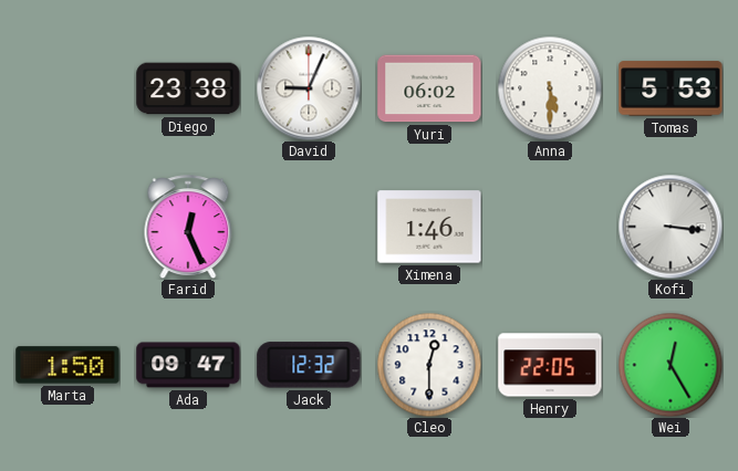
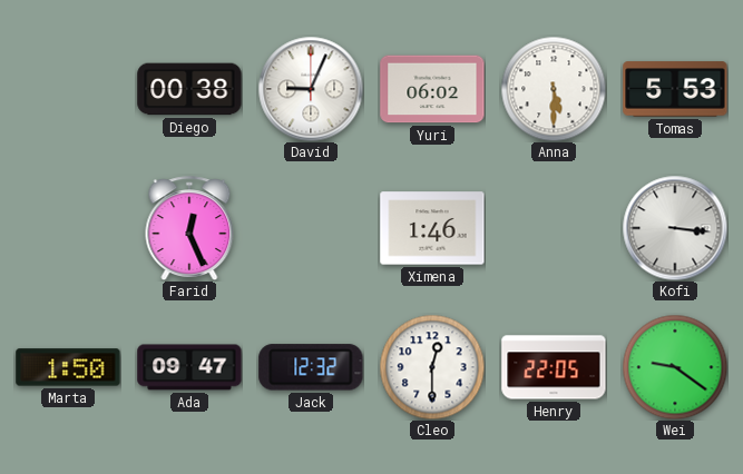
Diego: 23:38 -> 00:38
Wei: 12:25 -> 9:21
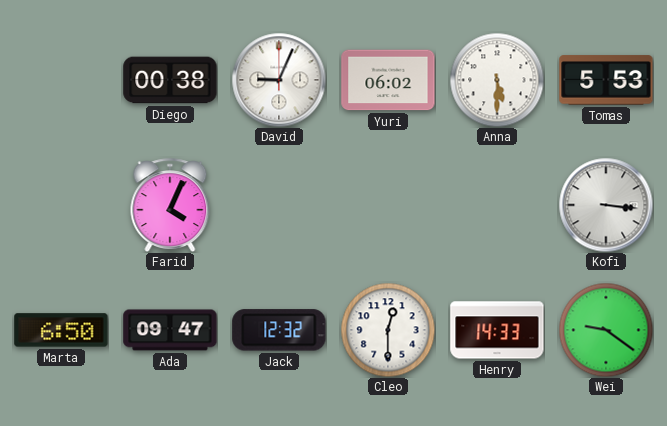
Farid: 12:26 -> 4:04
Ximena: 1:46 -> none
Marta: 1:50 -> 6:50
Henry: 22:05 -> 14:33
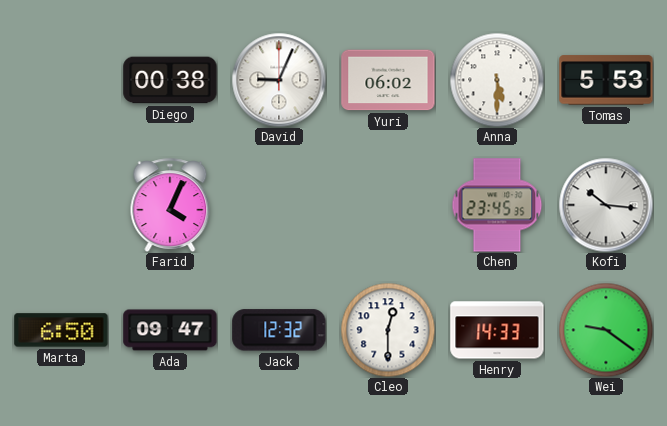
Chen: none -> 23:45
Kofi: 3:16 -> 10:16
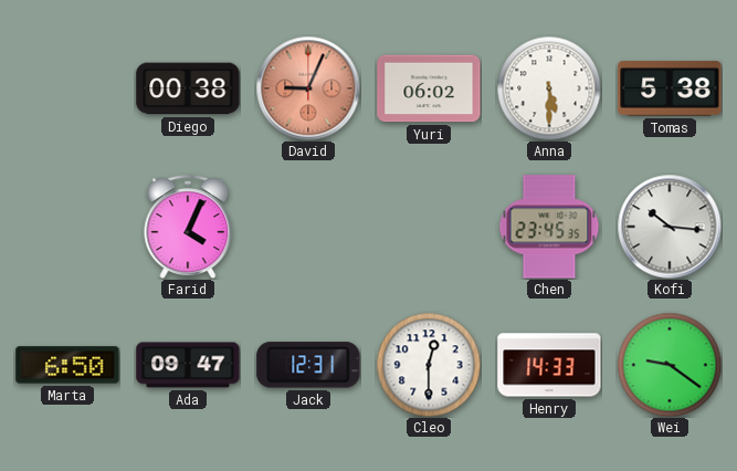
David dial: white -> salmon
Tomas: 5:53 -> 5:38
Jack: 12:32 -> 12:31
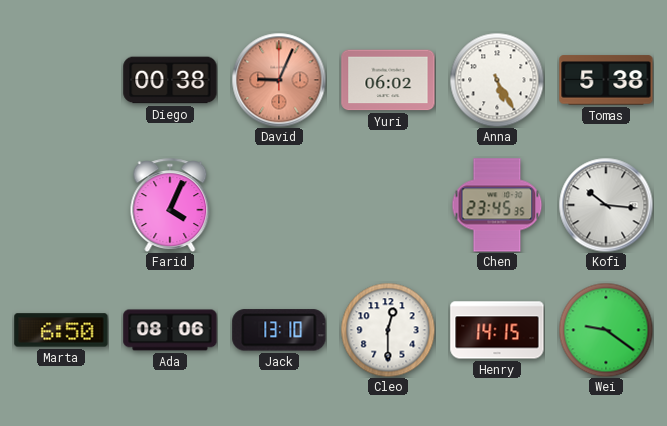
Anna: 5:30 -> 5:25
Ada: 09:47 -> 08:06
Jack: 12:31 -> 13:10
Henry: 14:33 -> 14:15
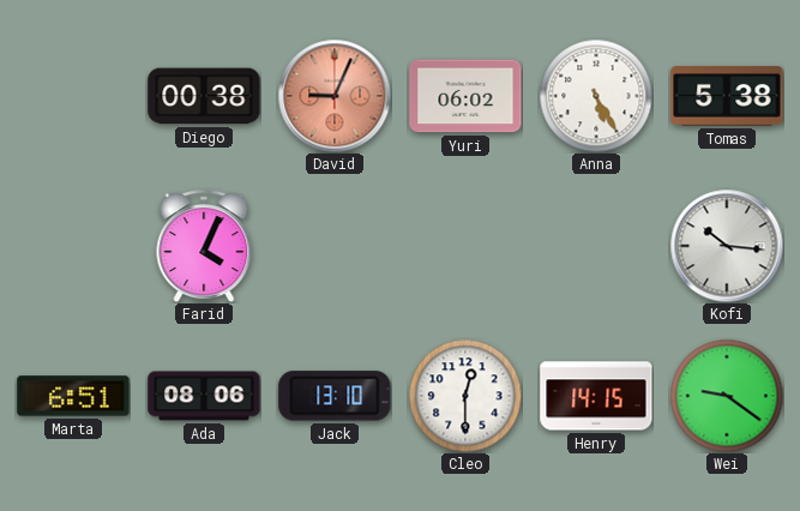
Chen: 23:45 -> none
Marta: 6:50 -> 6:51
